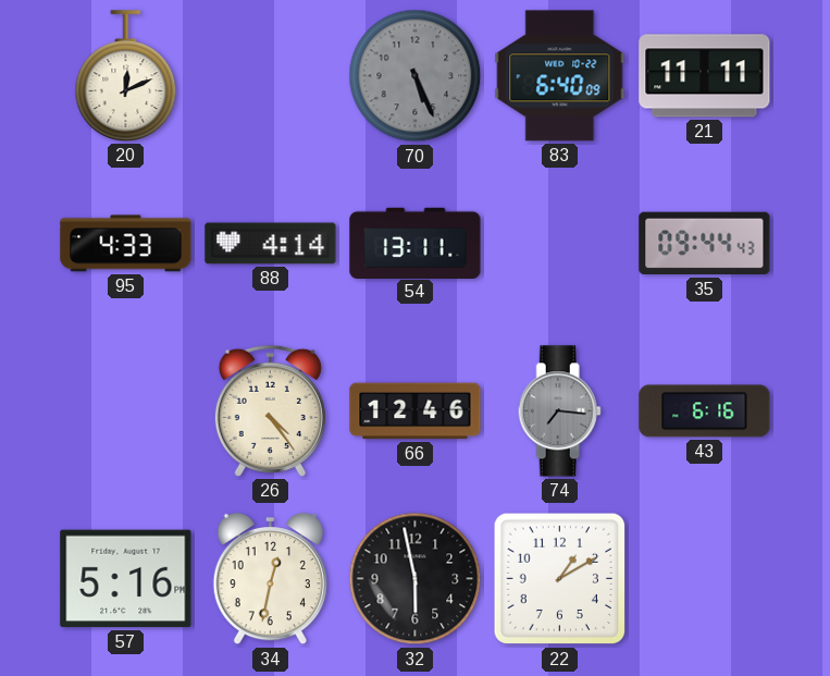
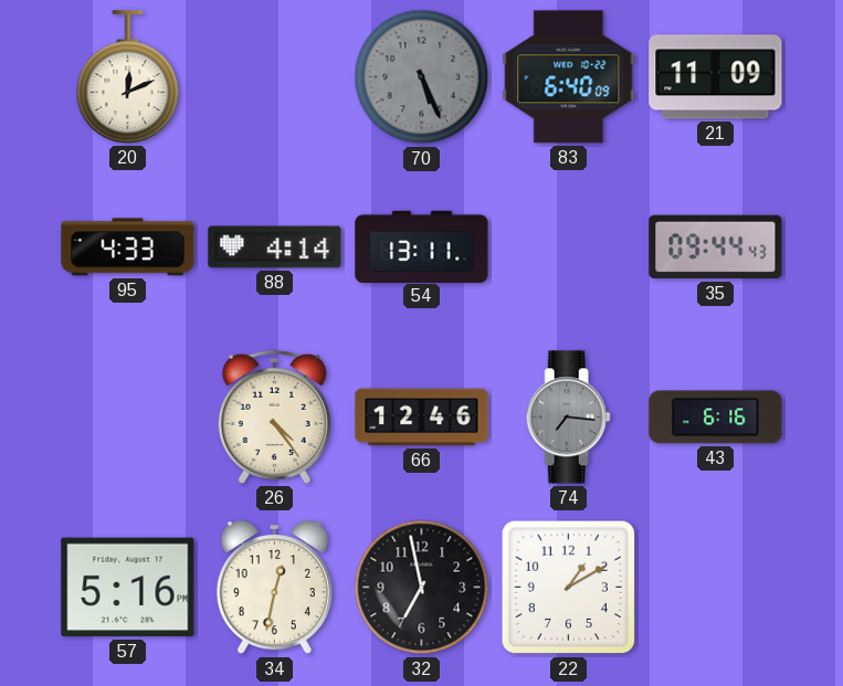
21: 11:11 -> 11:09
32: 5:58 -> 6:58
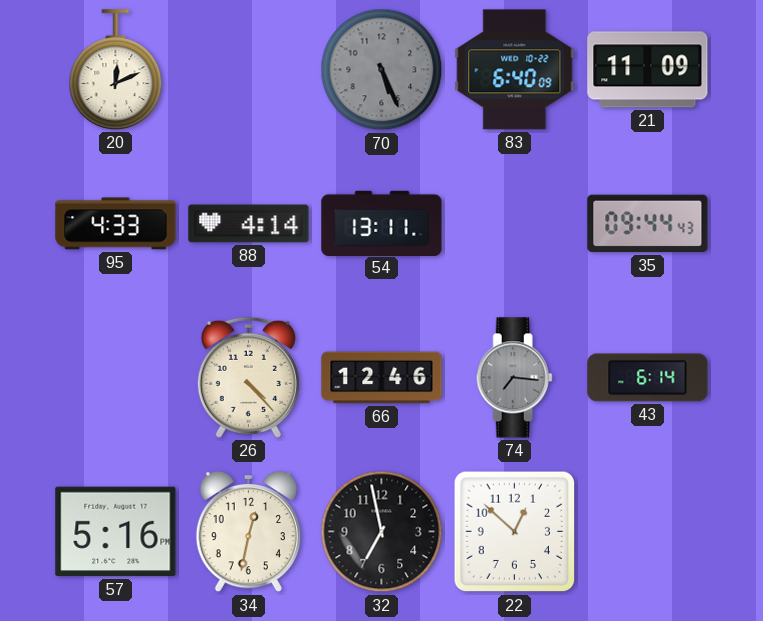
26: 4:24 -> 4:23
43: 6:16 -> 6:14
22: 1:10 -> 12:52
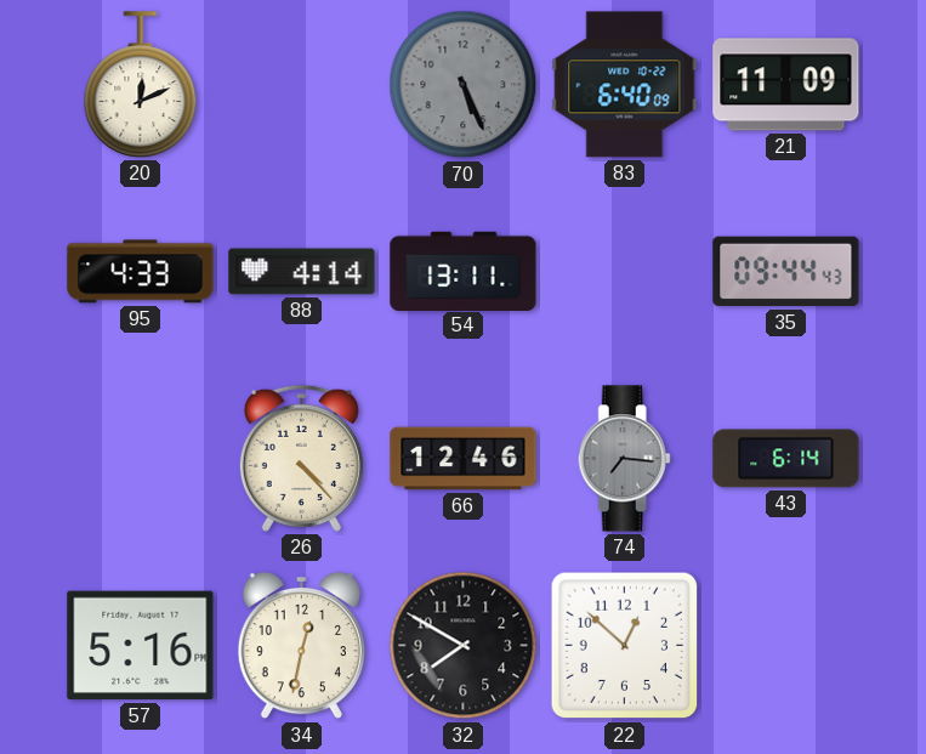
32: 6:58 -> 7:50
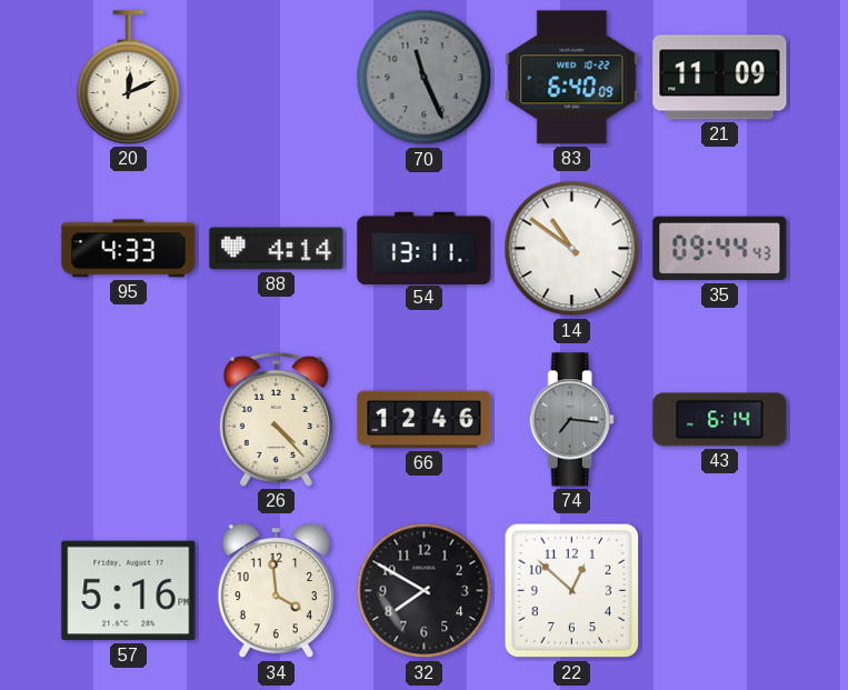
70: 5:26 -> 11:26
14: none -> 10:51
34: 12:32 -> 3:59
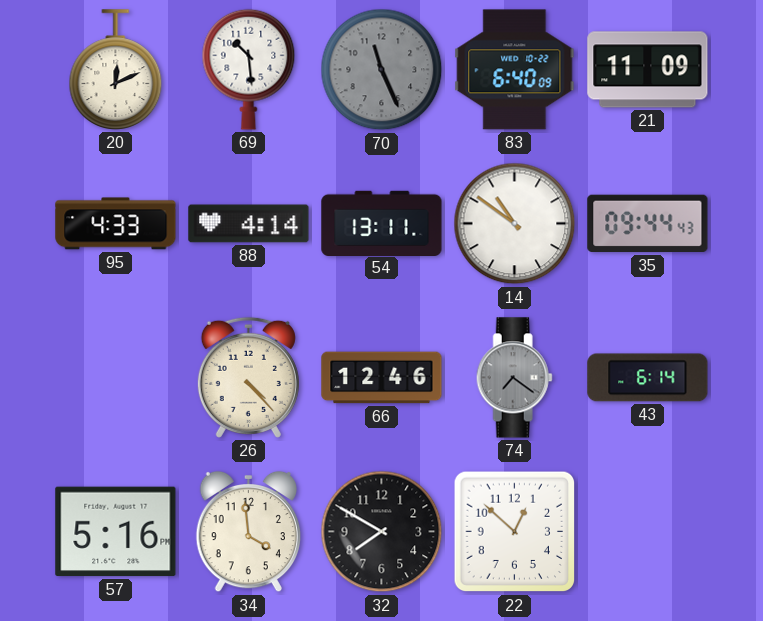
69: none -> 10:29
74: 7:16 -> 7:21
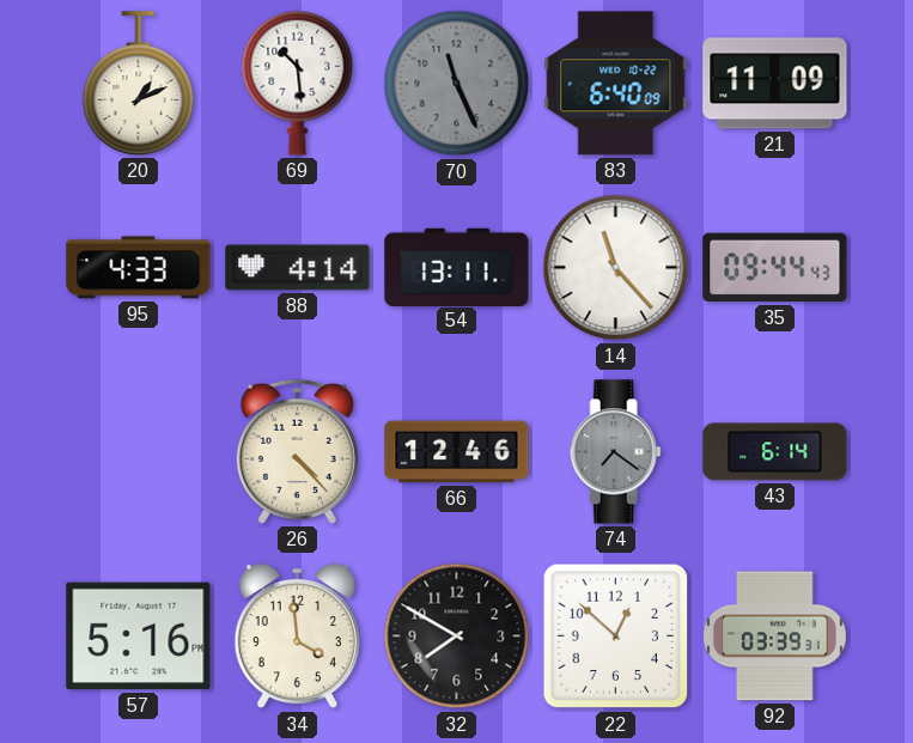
20: 12:11 -> 1:11
14: 10:51 -> 11:23
92: none -> 03:39
